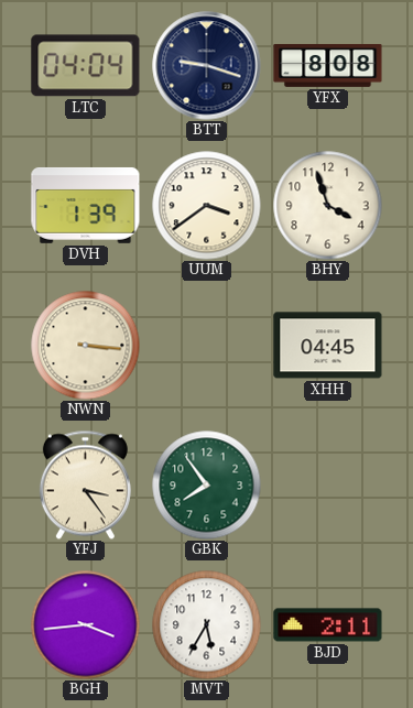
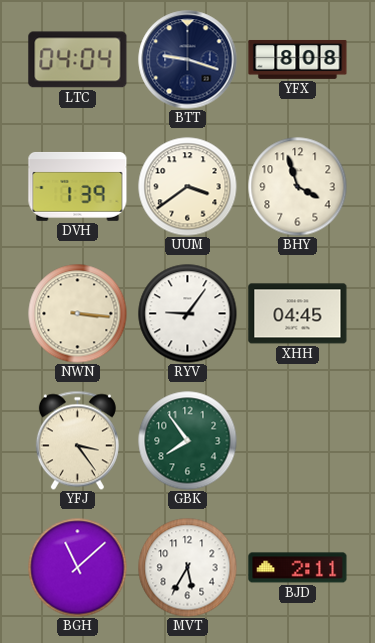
RYV: none -> 9:06
BGH: 3:44 -> 11:08
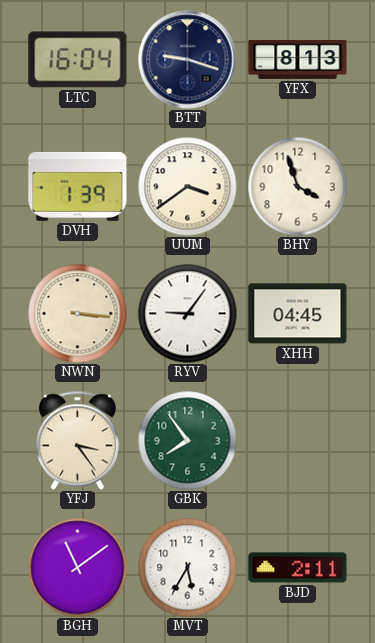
LTC: 04:04 -> 16:04
YFX: 8:08 -> 8:13
BGH: 11:08 -> 11:09
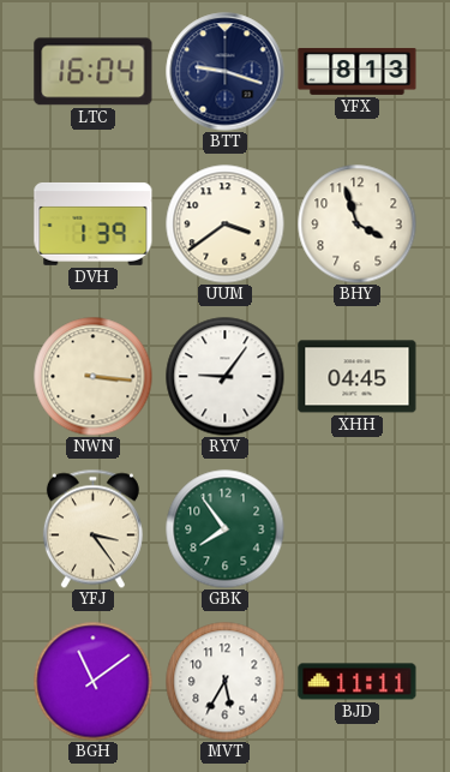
BJD: 2:11 -> 11:11
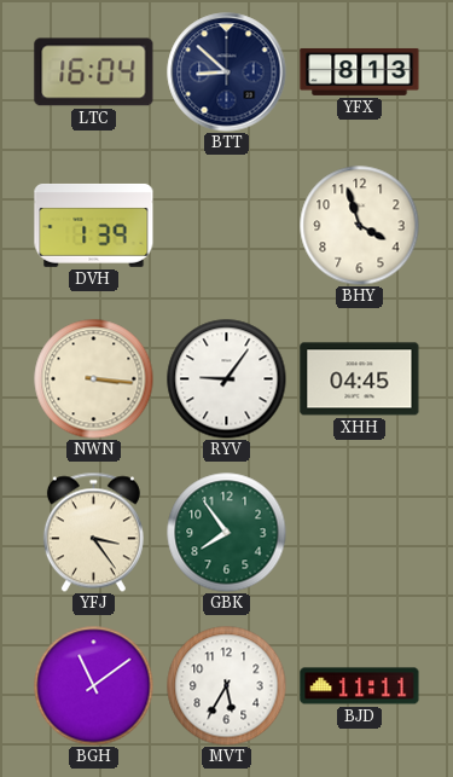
BTT: 9:18 -> 8:52
UUM: 3:39 -> none
